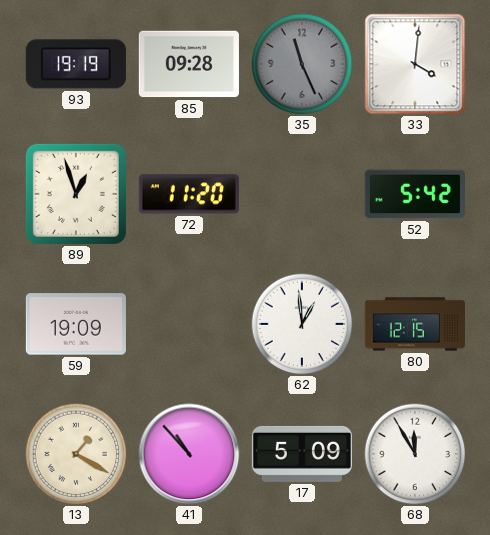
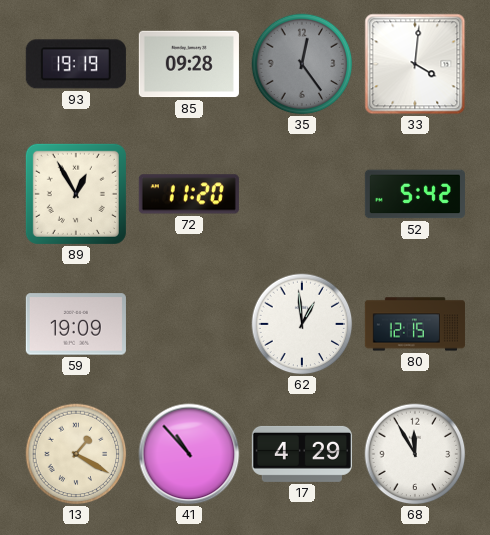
35: 11:26 -> 12:24
89: 12:57 -> 12:55
17: 5:09 -> 4:29
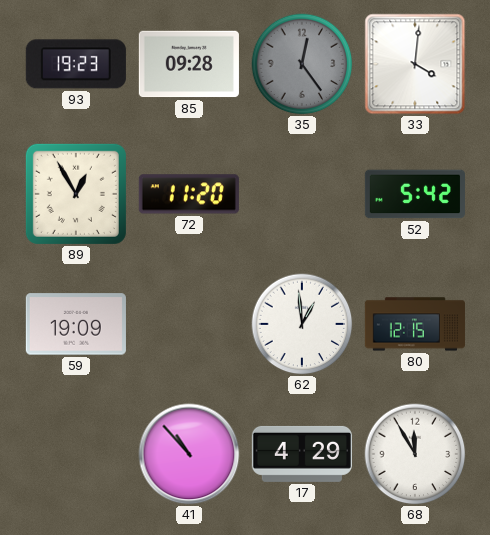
93: 19:19 -> 19:23
13: 1:20 -> none
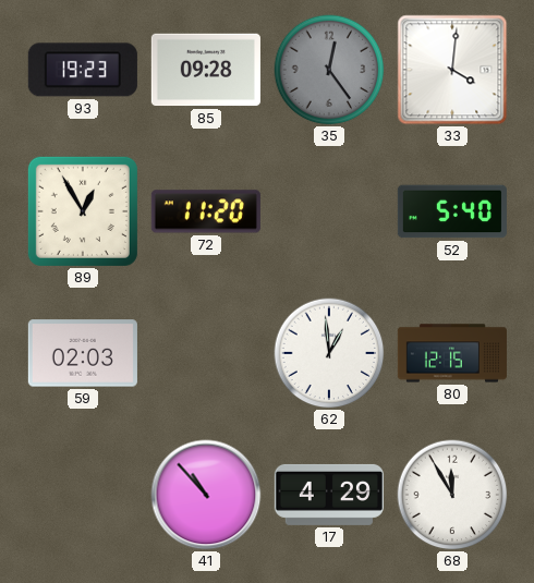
52: 5:42 -> 5:40
59: 19:09 -> 02:03
